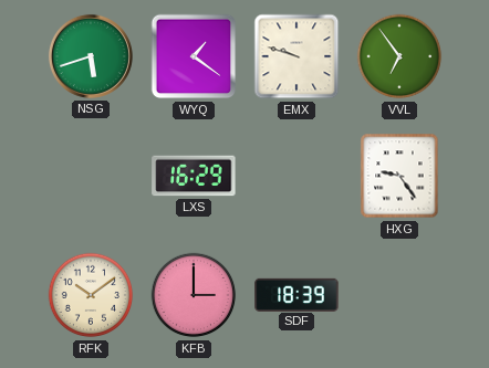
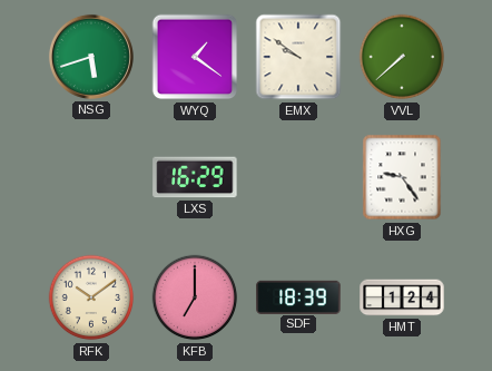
EMX: 9:48 -> 9:51
VVL: 6:54 -> 7:38
KFB: 3:00 -> 7:00
HMT: none -> 1:24
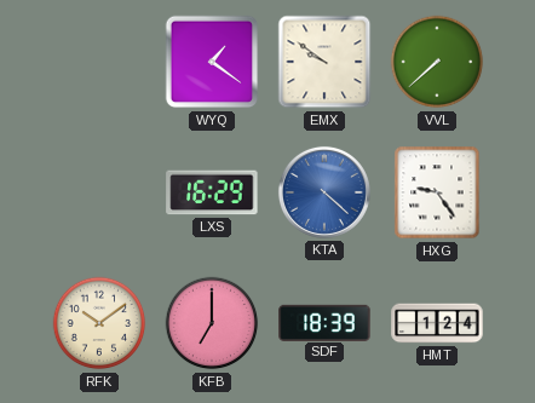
NSG: 5:42 -> none
KTA: none -> 4:22
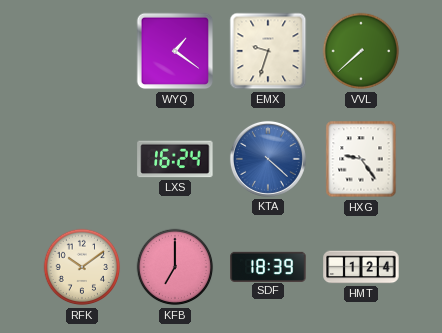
EMX: 9:51 -> 9:33
LXS: 16:29 -> 16:24
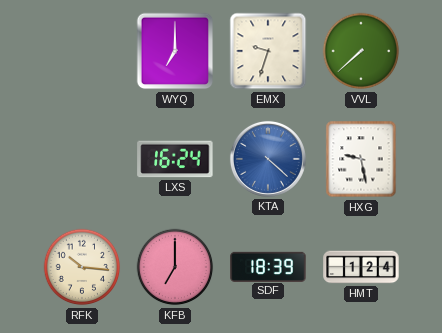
WYQ: 1:21 -> 7:00
HXG: 9:24 -> 9:28
RFK: 10:09 -> 10:16
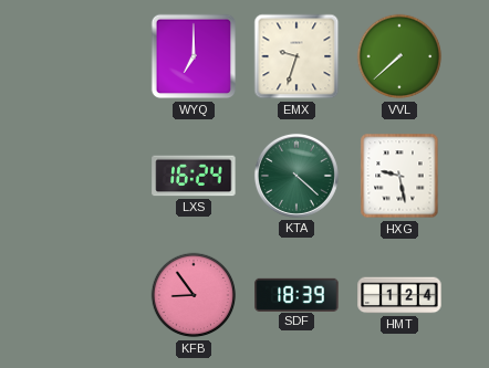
KTA dial: blue -> green
RFK: 10:16 -> none
KFB: 7:00 -> 8:54
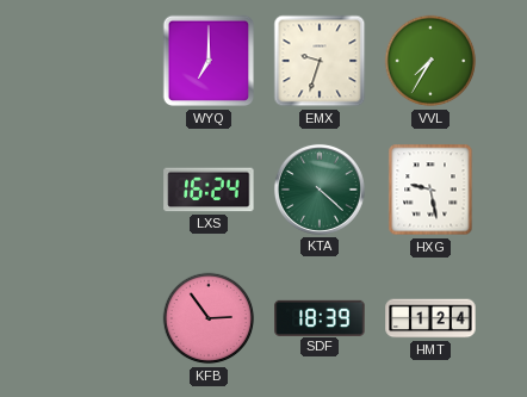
VVL: 7:38 -> 7:35
KFB: 8:54 -> 2:54
